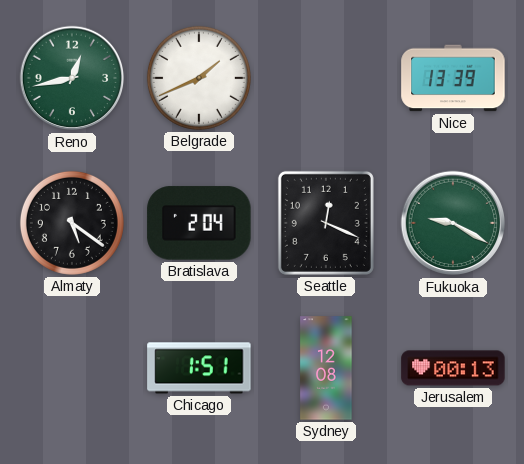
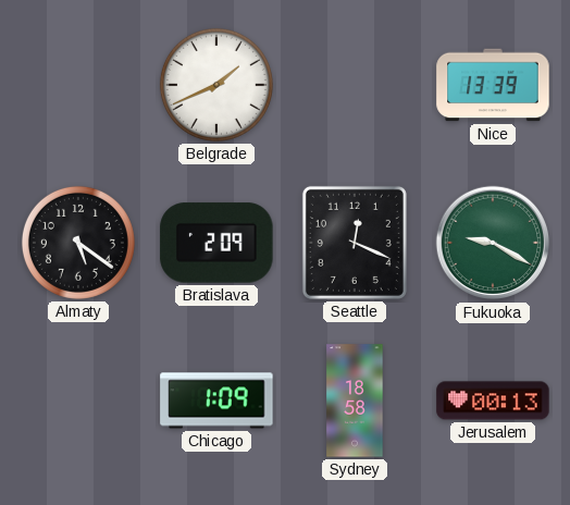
Reno: 12:43 -> none
Bratislava: 2:04 -> 2:09
Chicago: 1:51 -> 1:09
Sydney: 12:08 -> 18:58
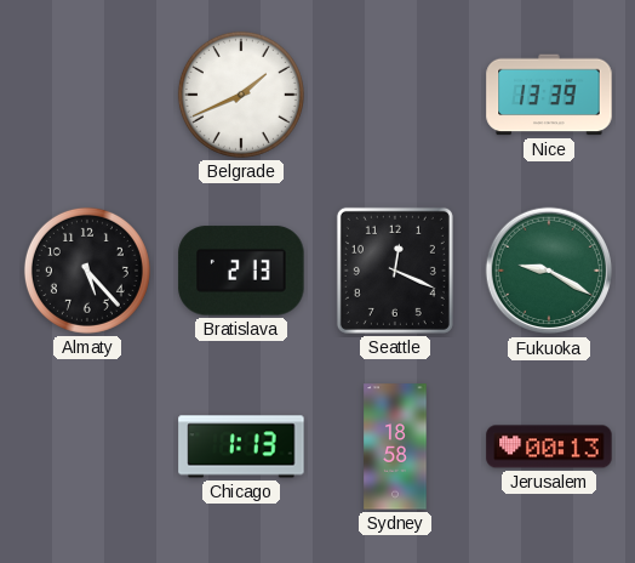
Almaty: 5:21 -> 5:23
Bratislava: 2:09 -> 2:13
Chicago: 1:09 -> 1:13
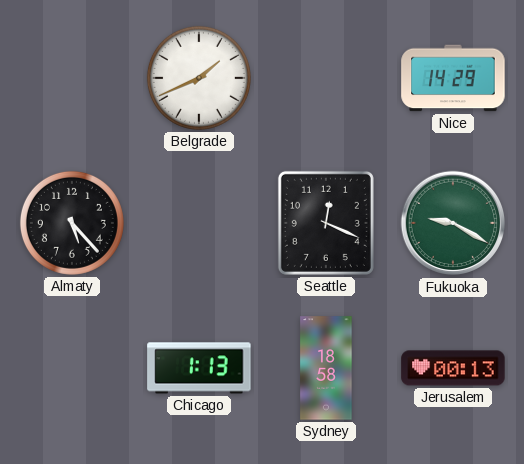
Nice: 13:39 -> 14:29
Bratislava: 2:13 -> none
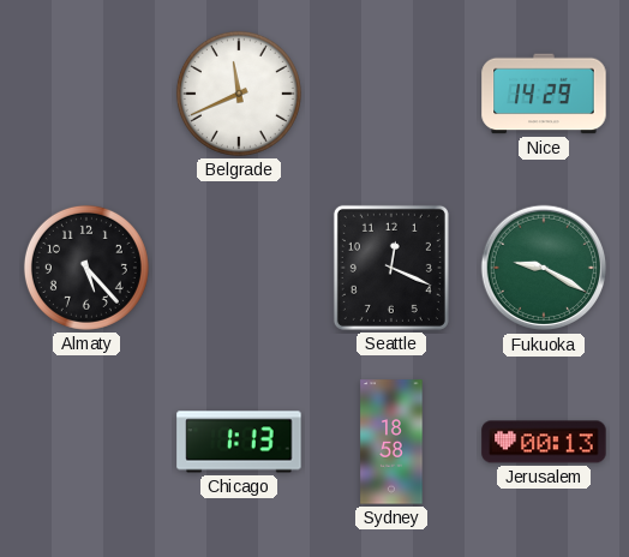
Belgrade: 1:41 -> 11:41
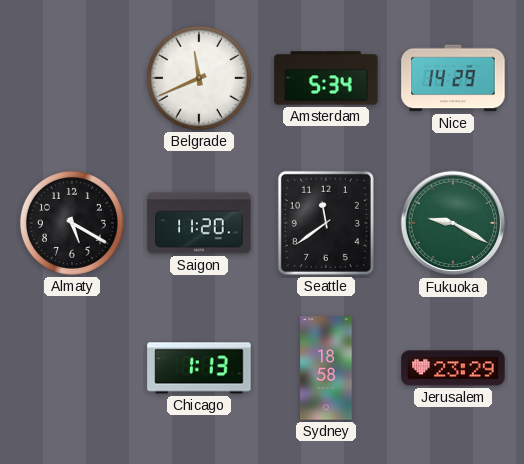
Amsterdam: none -> 5:34
Almaty: 5:23 -> 5:20
Saigon: none -> 11:20
Seattle: 12:19 -> 11:39
Jerusalem: 00:13 -> 23:29
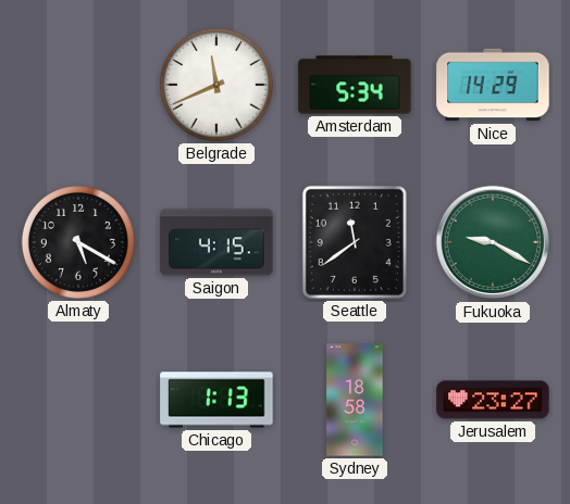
Saigon: 11:20 -> 4:15
Jerusalem: 23:29 -> 23:27
